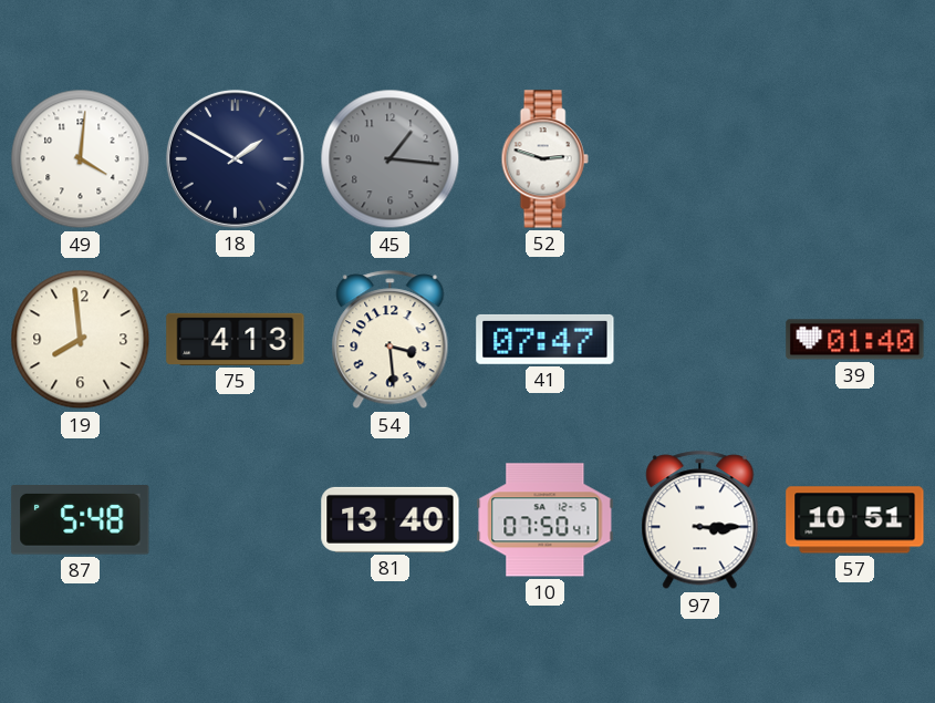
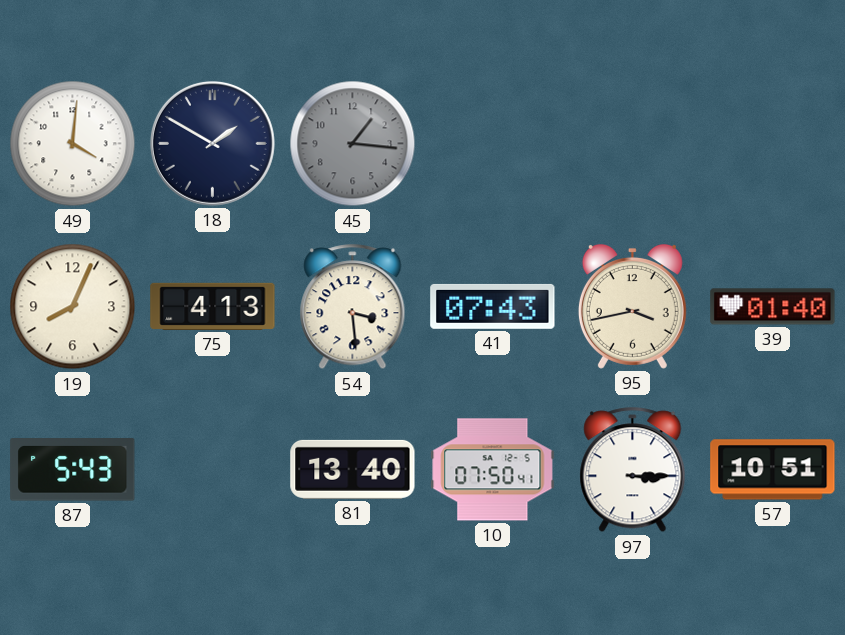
52: 2:48 -> none
19: 7:59 -> 8:04
41: 07:47 -> 07:43
95: none -> 3:43
87: 5:48 -> 5:43
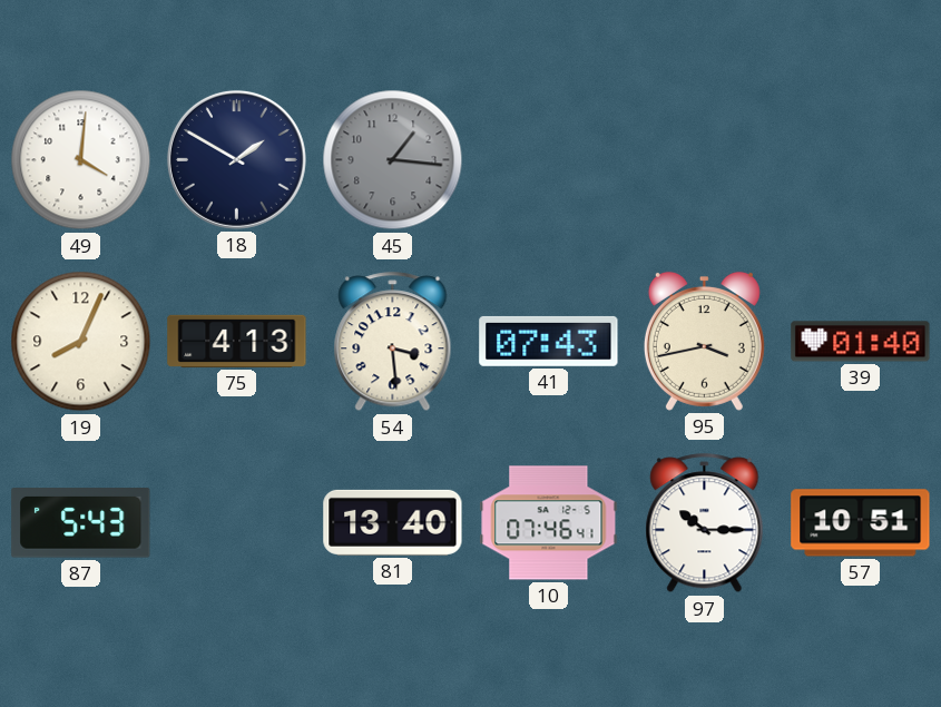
10: 07:50 -> 07:46
97: 3:15 -> 10:15
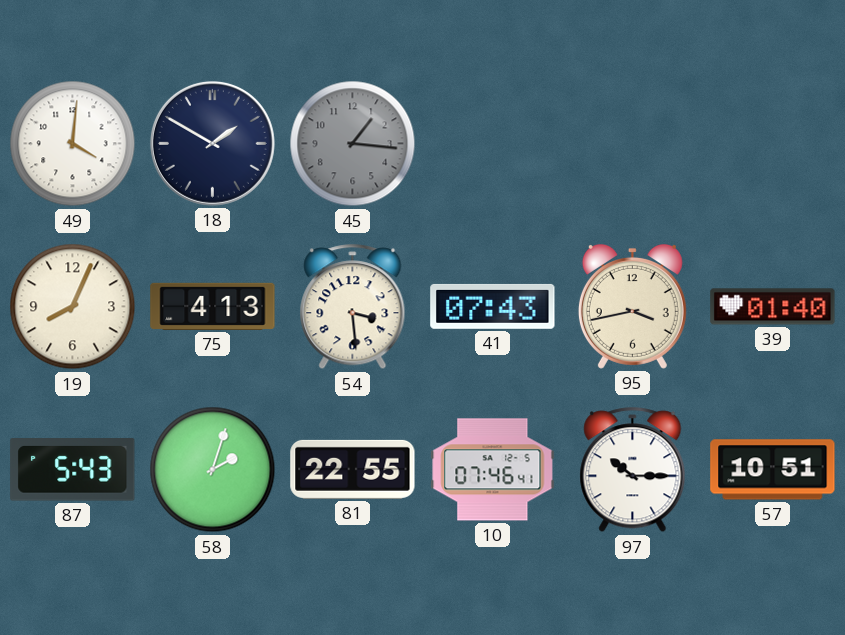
58: none -> 2:03
81: 13:40 -> 22:55
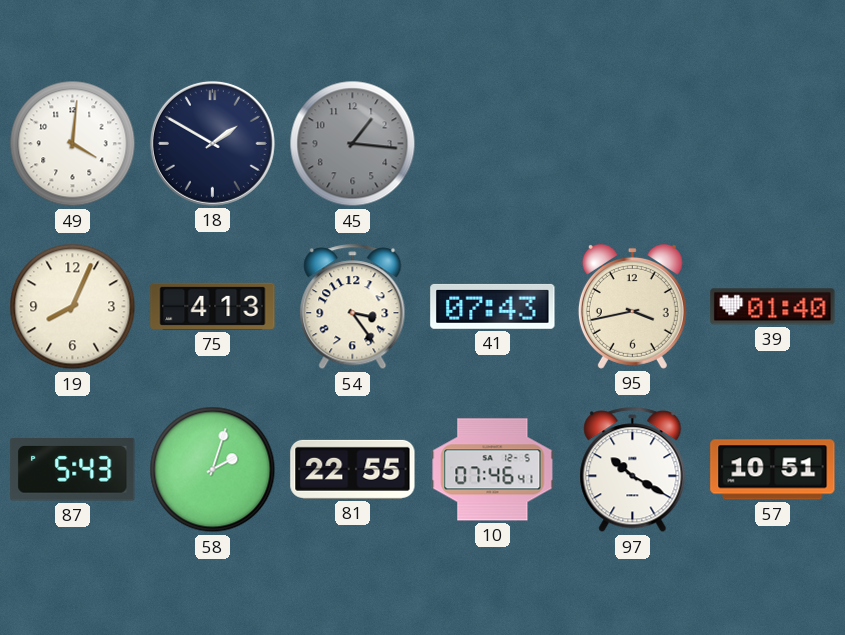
54: 3:29 -> 3:24
97: 10:15 -> 10:20
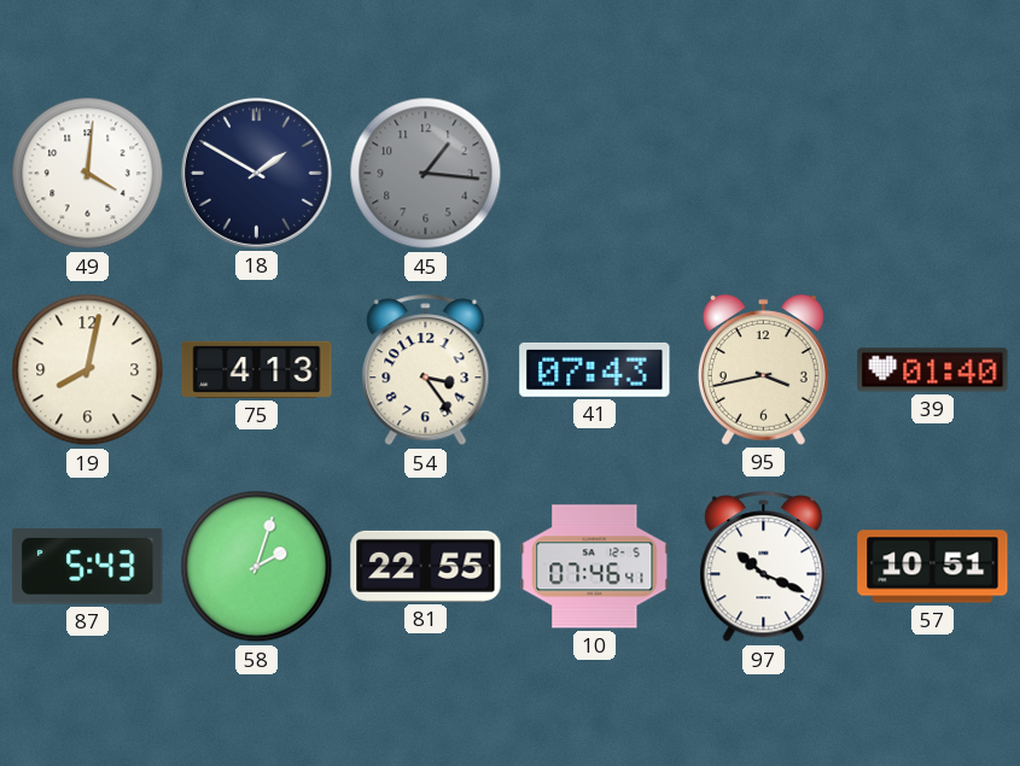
19: 8:04 -> 8:02
97: 10:20 -> 10:19
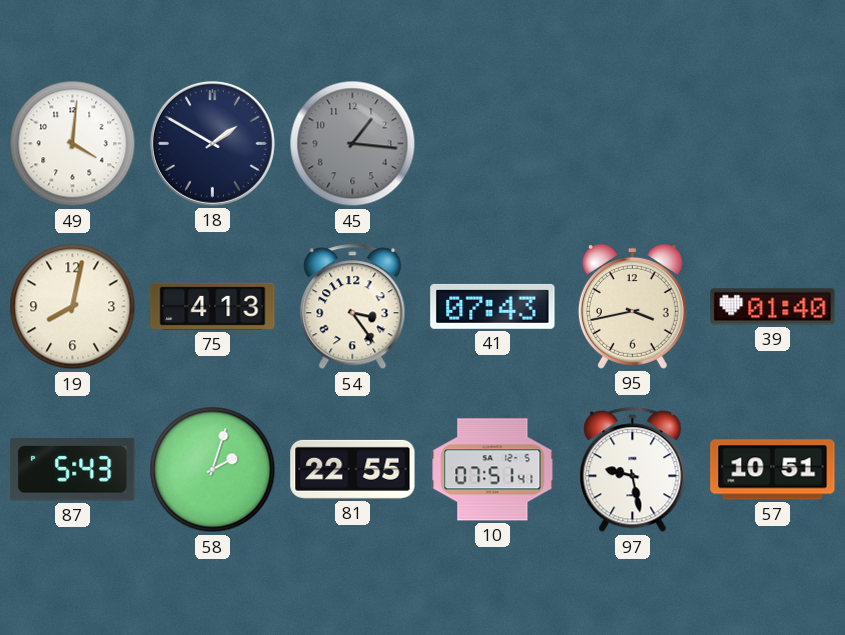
10: 07:46 -> 07:51
97: 10:19 -> 9:28
